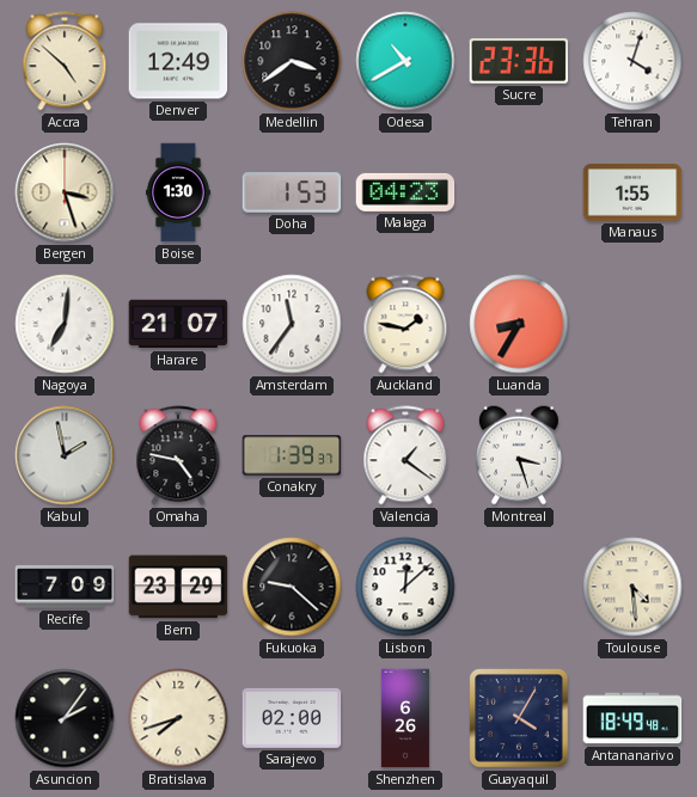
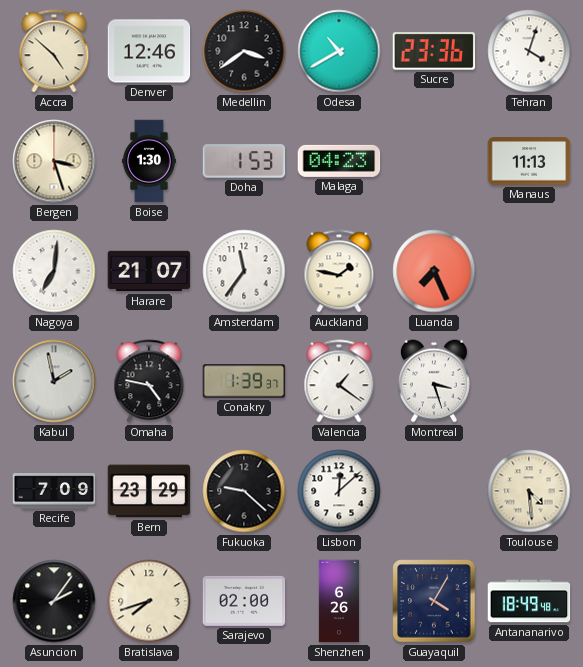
Denver: 12:49 -> 12:46
Manaus: 1:55 -> 11:13
Luanda: 8:35 -> 7:26
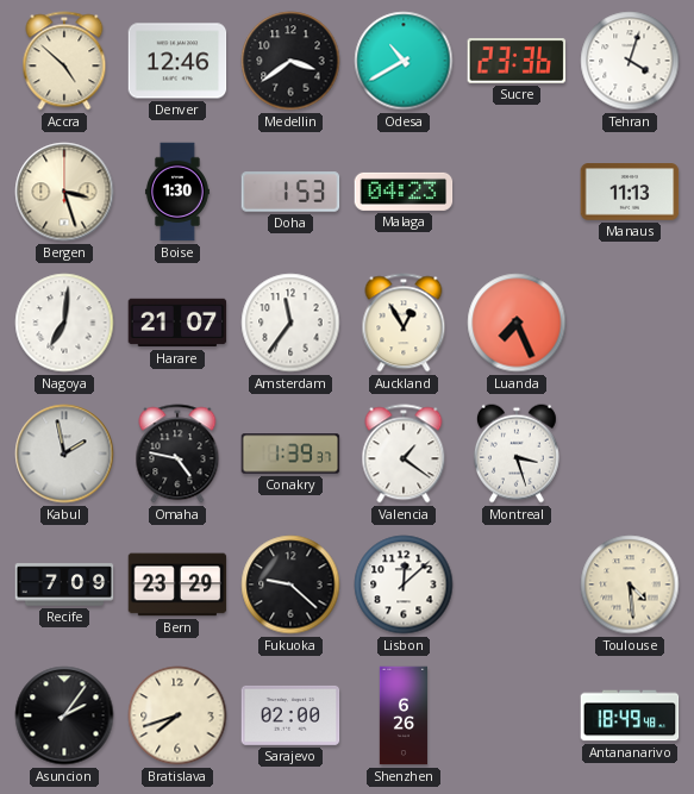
Auckland: 1:47 -> 12:55
Guayaquil: 4:05 -> none
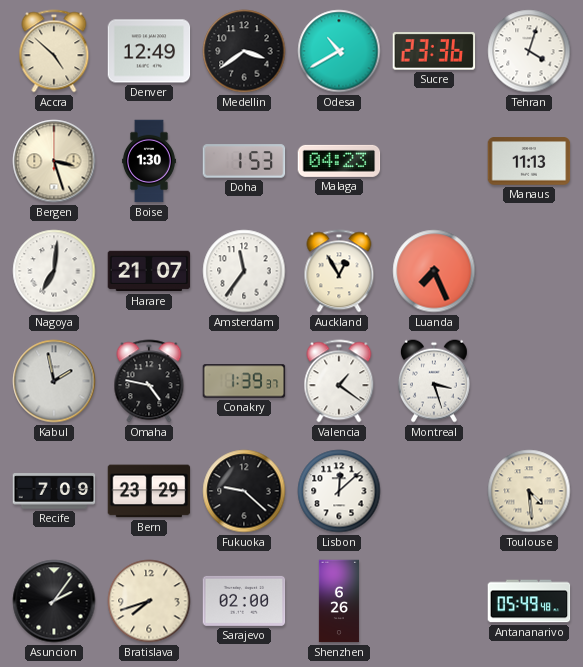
Denver: 12:46 -> 12:49
Antananarivo: 18:49 -> 05:49
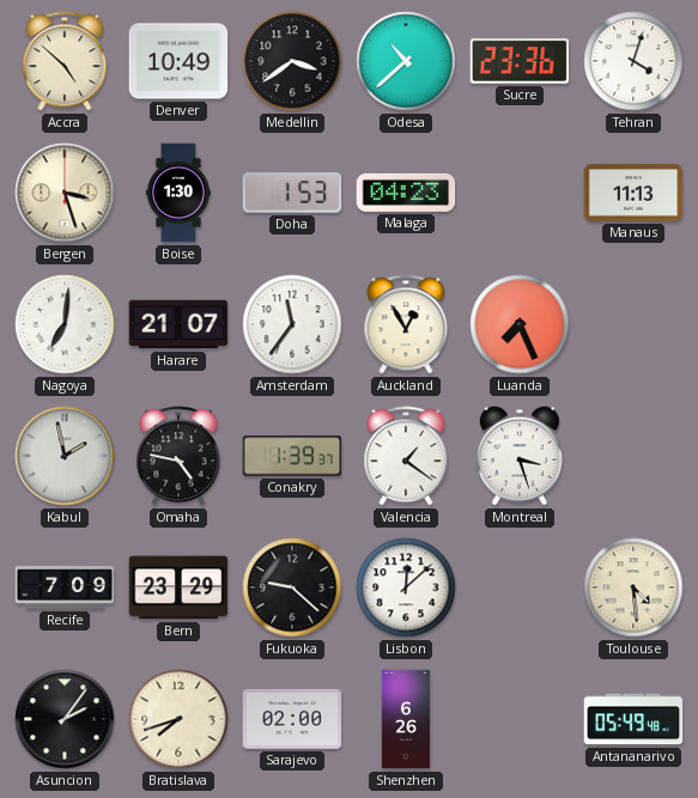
Denver: 12:49 -> 10:49
Odesa: 10:40 -> 10:38
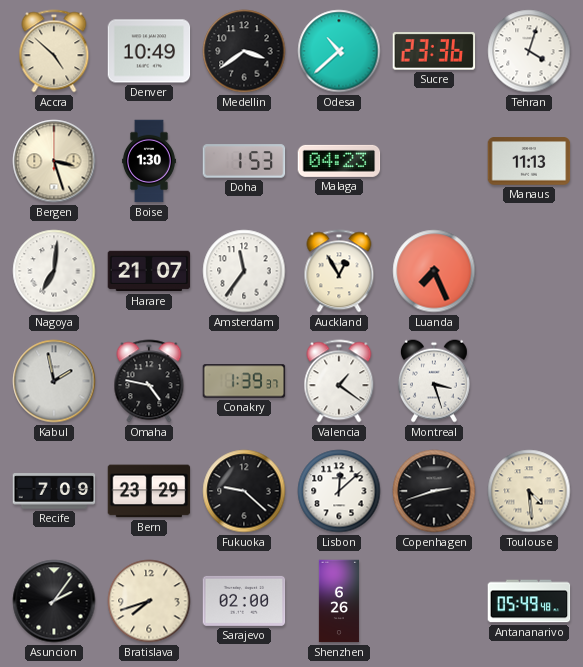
Copenhagen: none -> 2:42
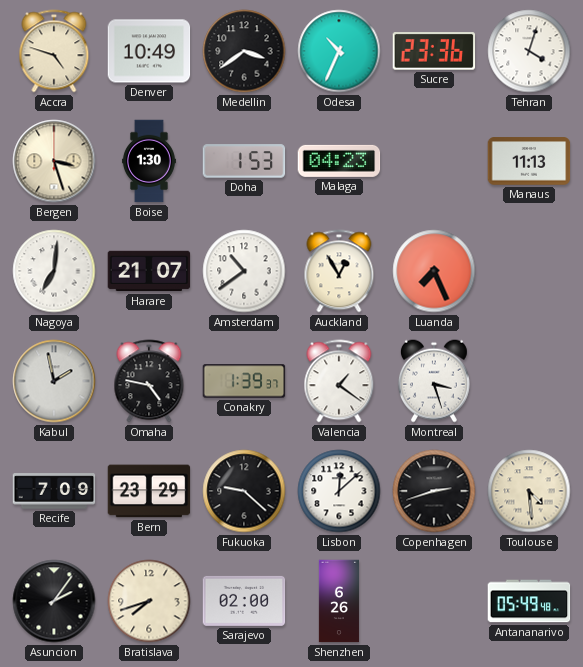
Accra: 4:52 -> 4:48
Odesa: 10:38 -> 10:34
Amsterdam: 11:36 -> 10:39
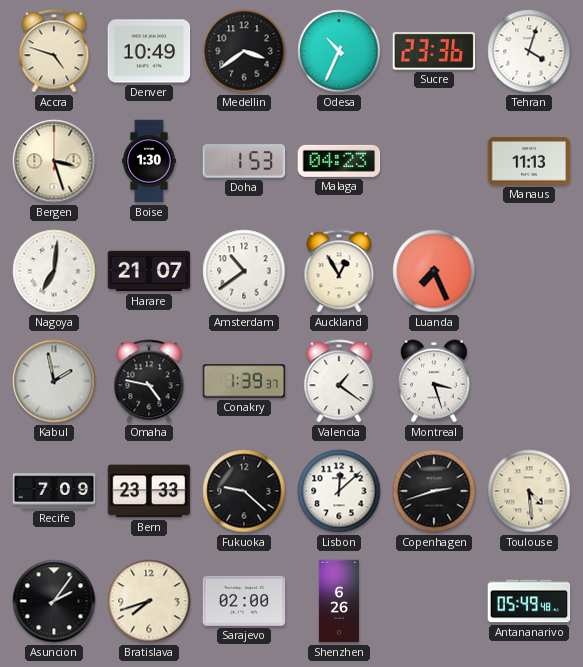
Bern: 23:29 -> 23:33
